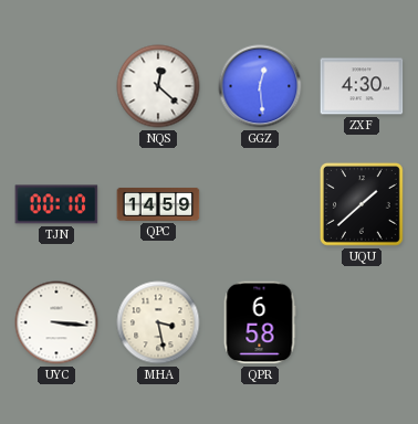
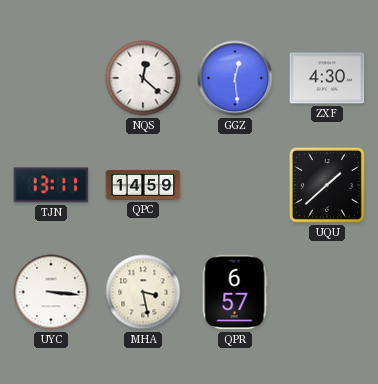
TJN: 00:10 -> 13:11
QPR: 6:58 -> 6:57
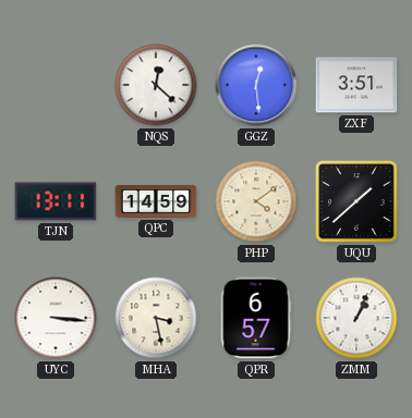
ZXF: 4:30 -> 3:51
PHP: none -> 4:09
ZMM: none -> 1:04
